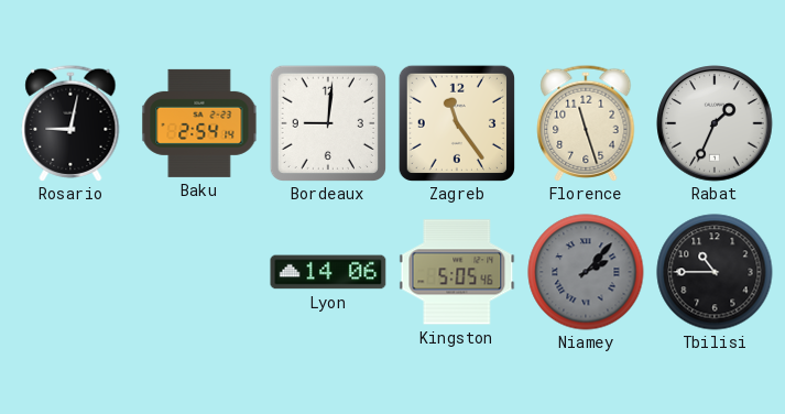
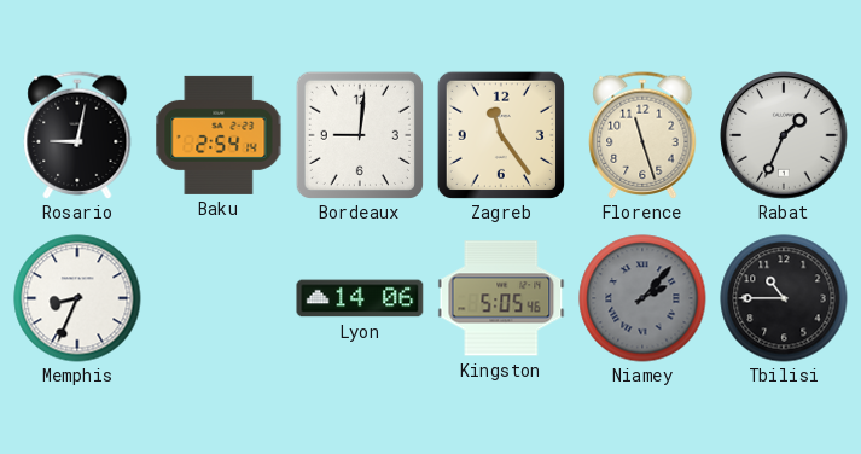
Memphis: none -> 8:34
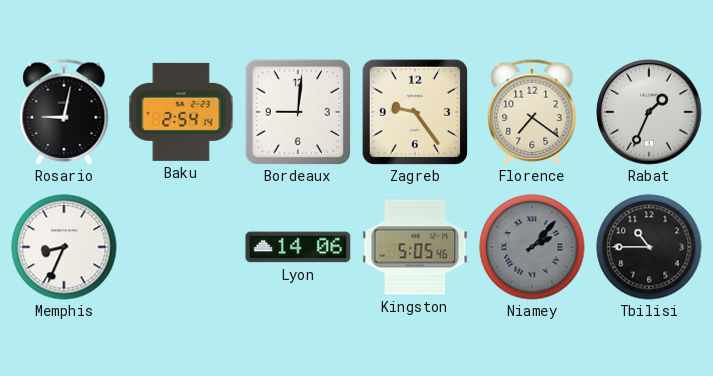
Zagreb: 11:24 -> 9:24
Florence: 11:27 -> 7:21
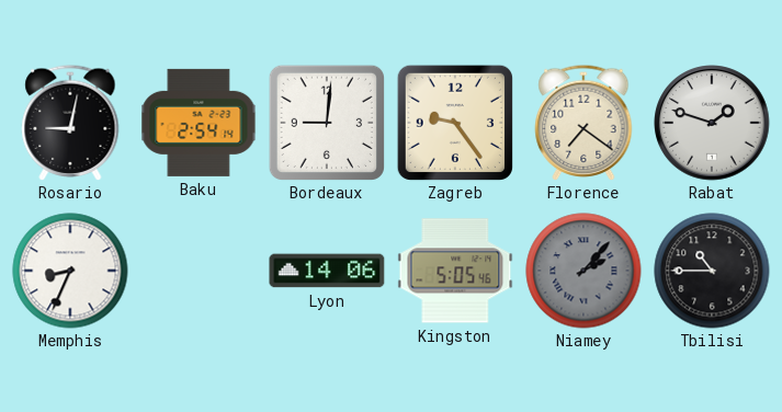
Rabat: 1:34 -> 1:48
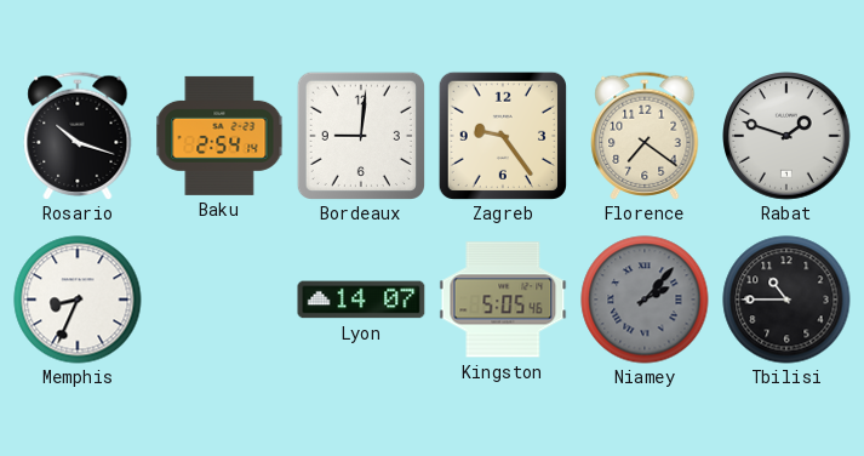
Rosario: 9:02 -> 10:18
Lyon: 14:06 -> 14:07
